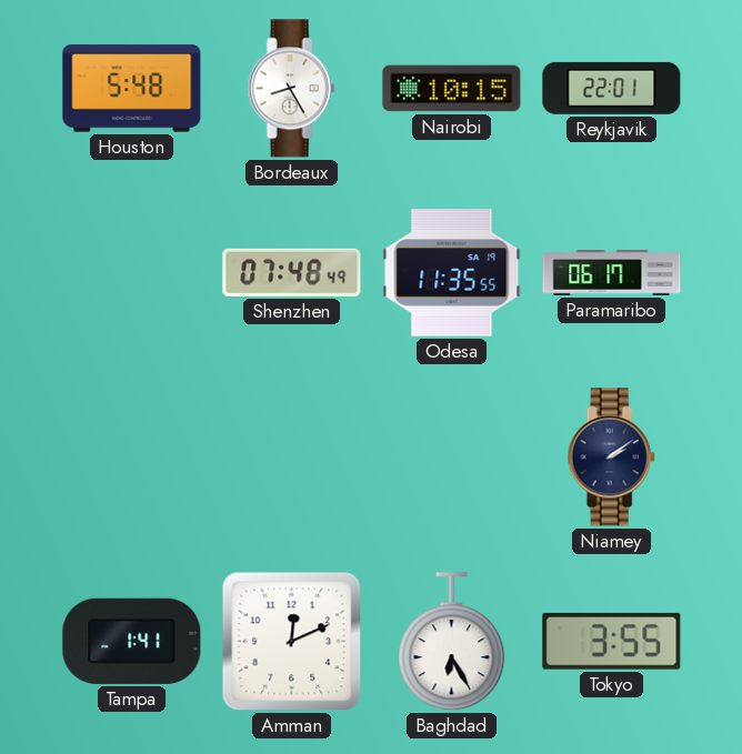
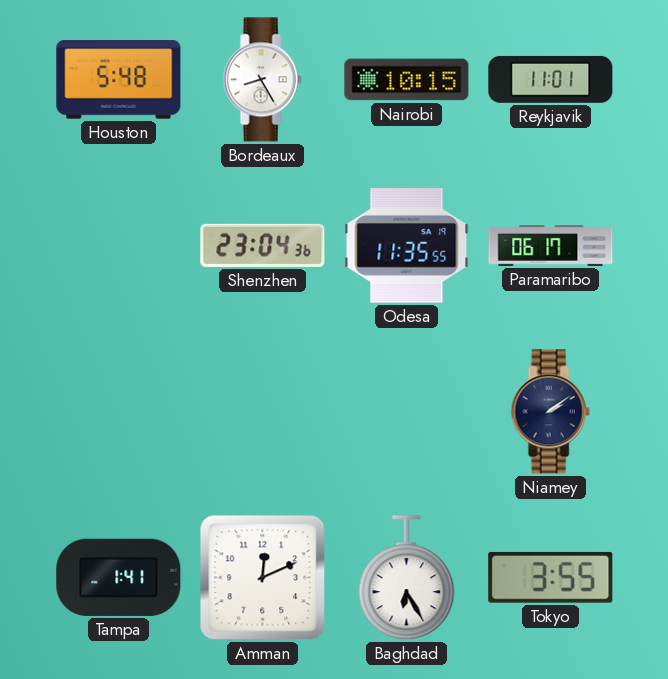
Reykjavik: 22:01 -> 11:01
Shenzhen: 07:48 -> 23:04
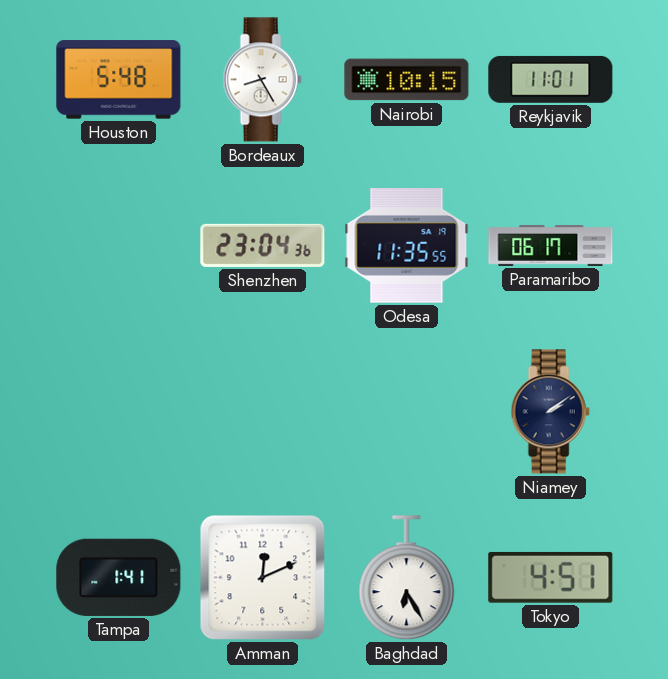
Tokyo: 3:55 -> 4:51
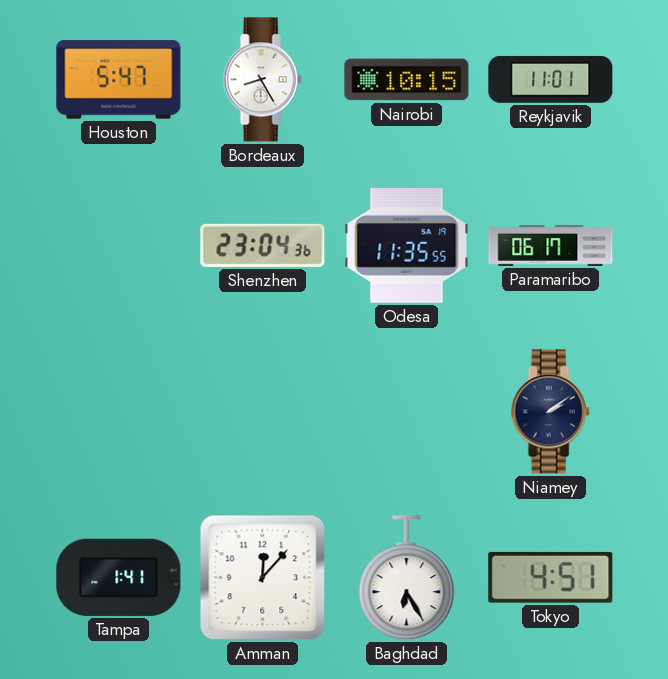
Houston: 5:48 -> 5:47
Amman: 12:11 -> 12:07
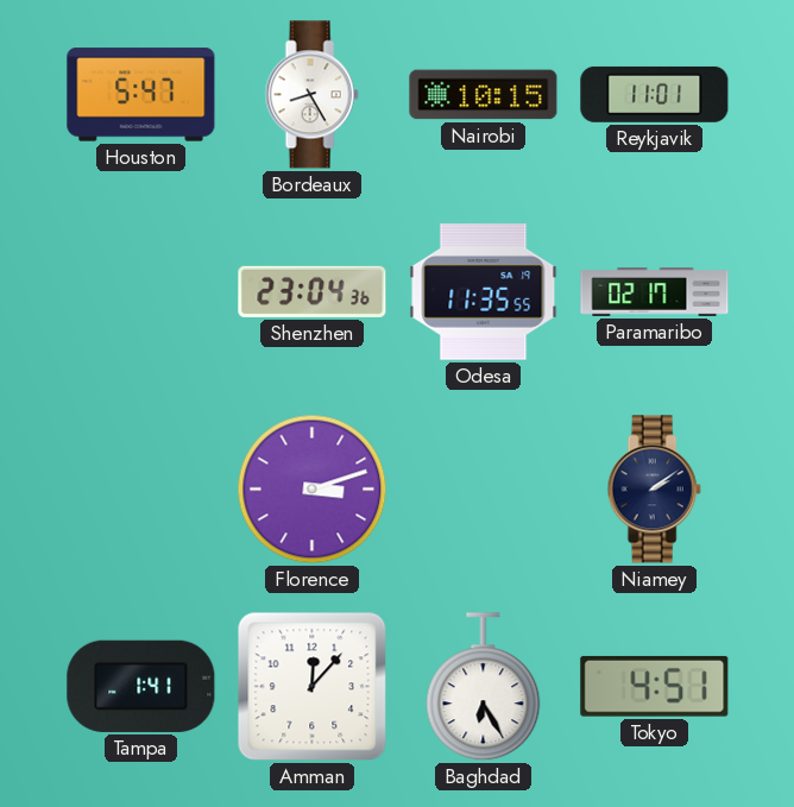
Paramaribo: 06:17 -> 02:17
Florence: none -> 3:12
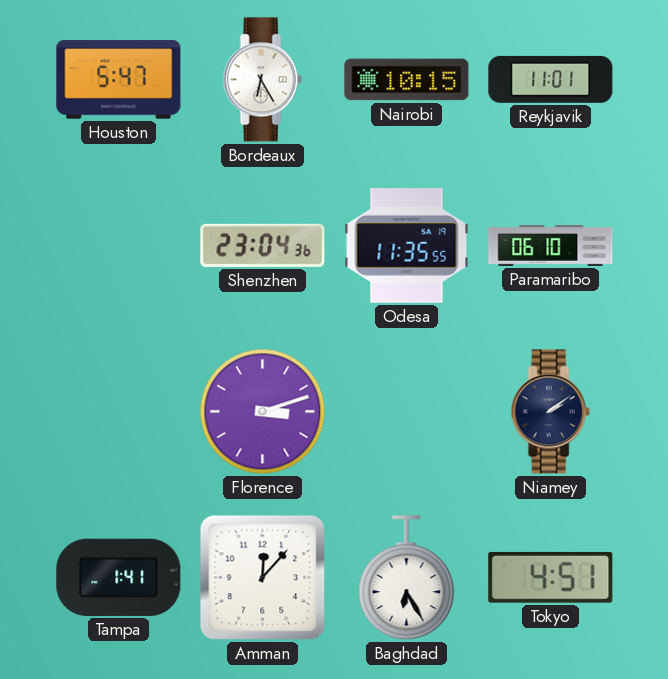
Bordeaux: 8:25 -> 6:25
Paramaribo: 02:17 -> 06:10
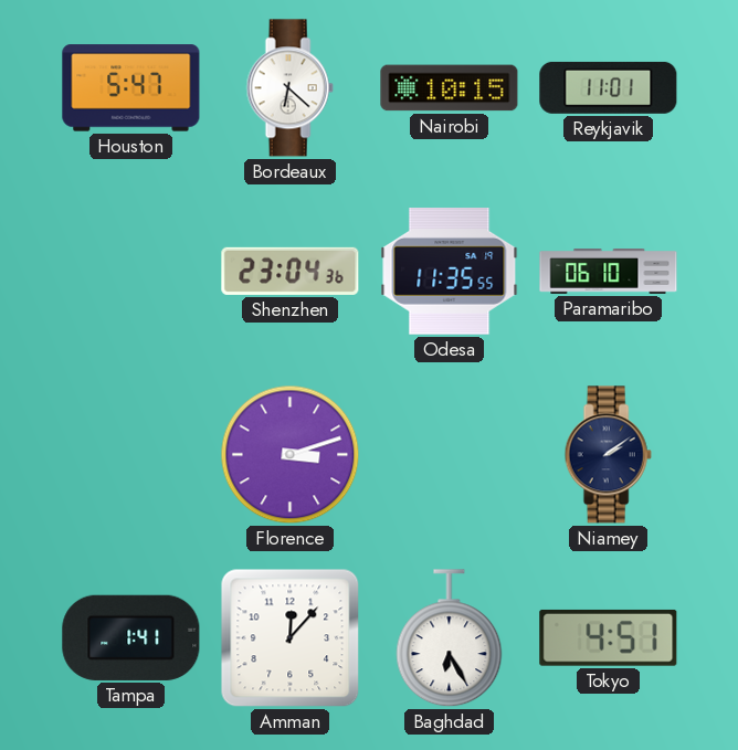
Bordeaux: 6:25 -> 6:22
